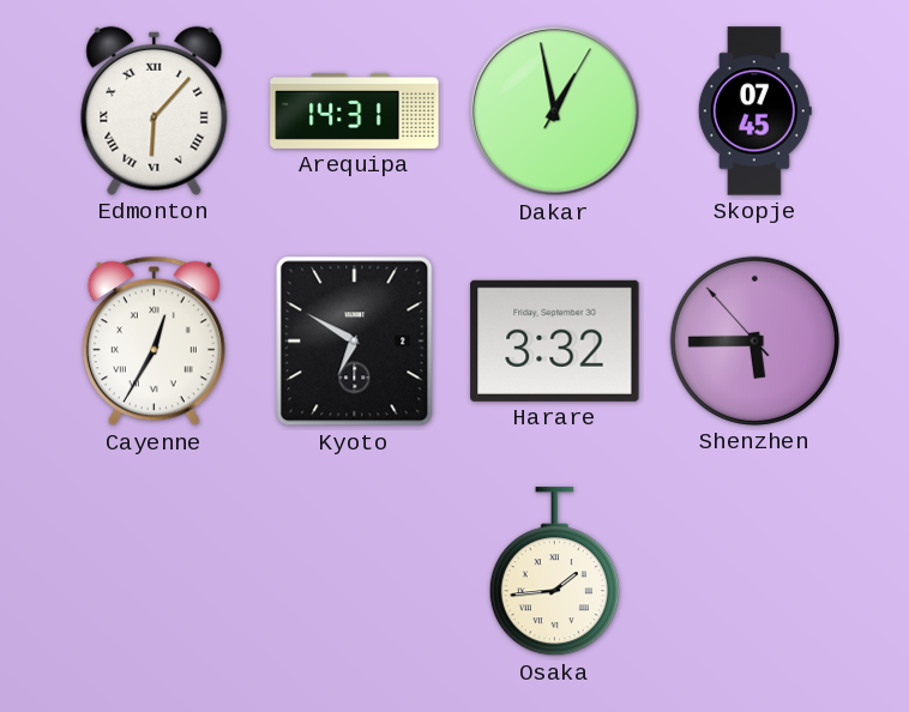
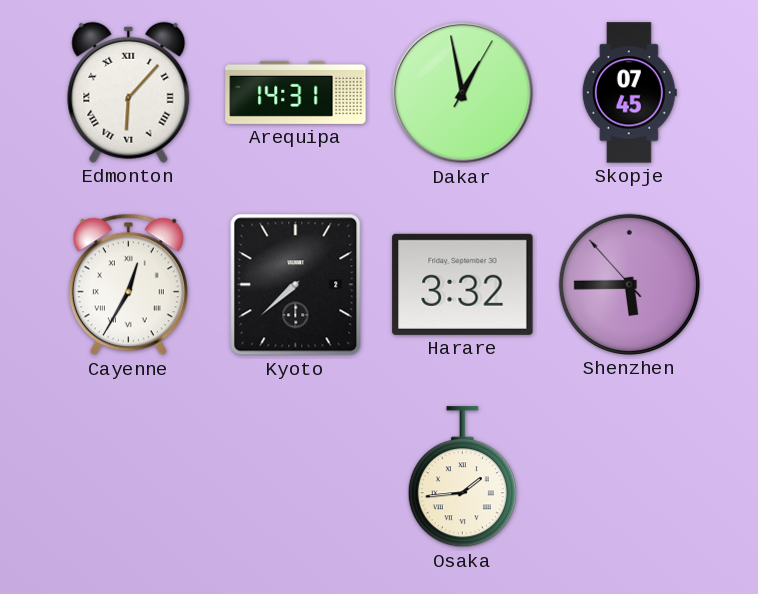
Kyoto: 6:50 -> 7:38
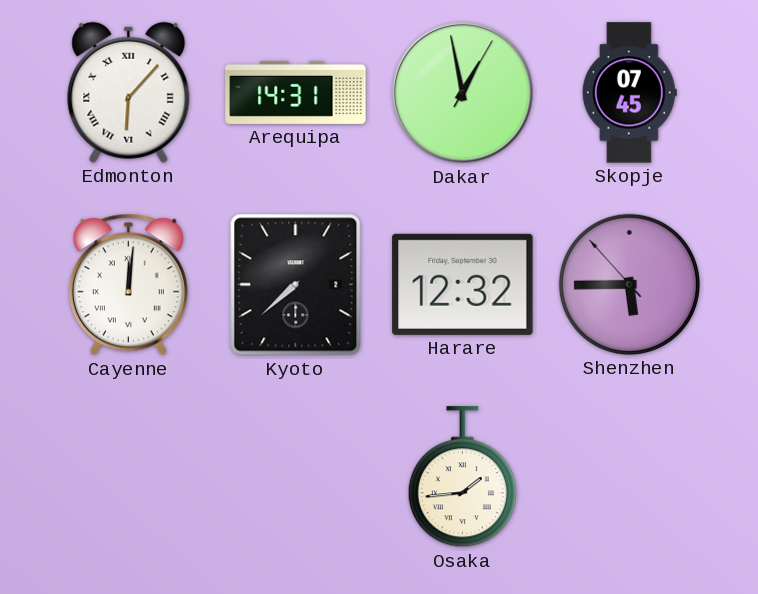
Cayenne: 12:35 -> 12:01
Harare: 3:32 -> 12:32
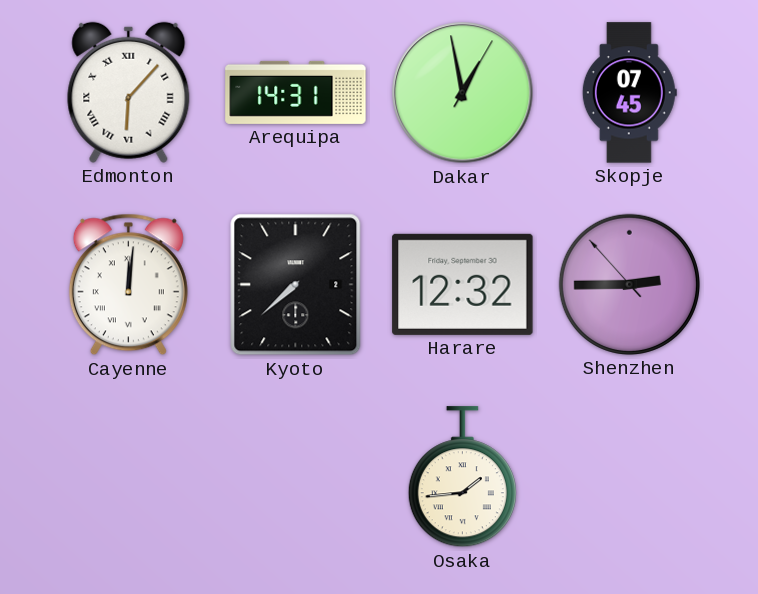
Shenzhen: 5:44 -> 2:44
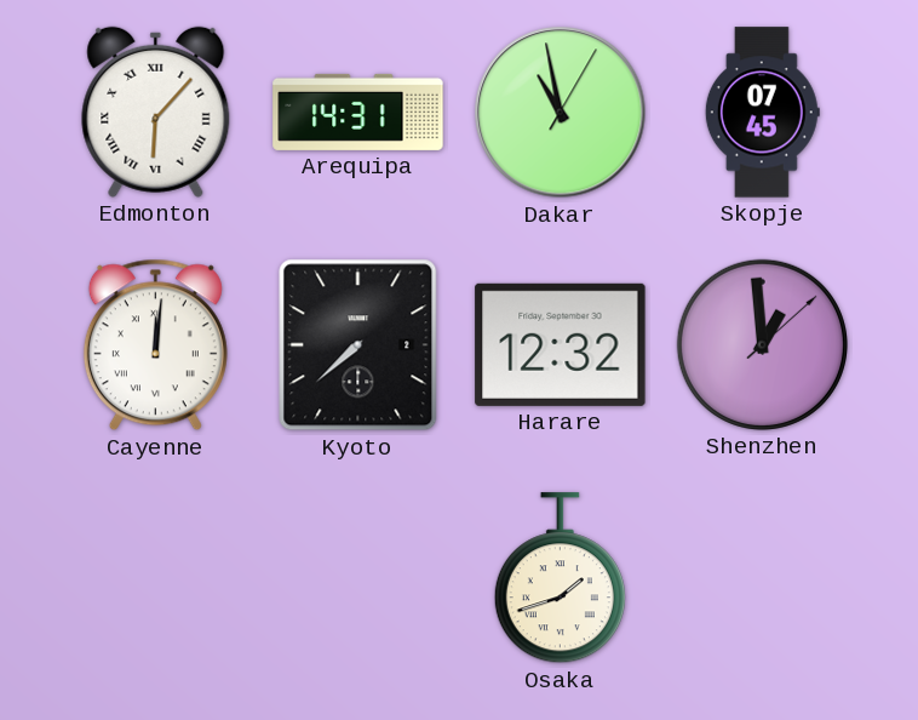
Dakar: 12:58 -> 10:58
Shenzhen: 2:44 -> 12:59
Osaka: 1:44 -> 1:42
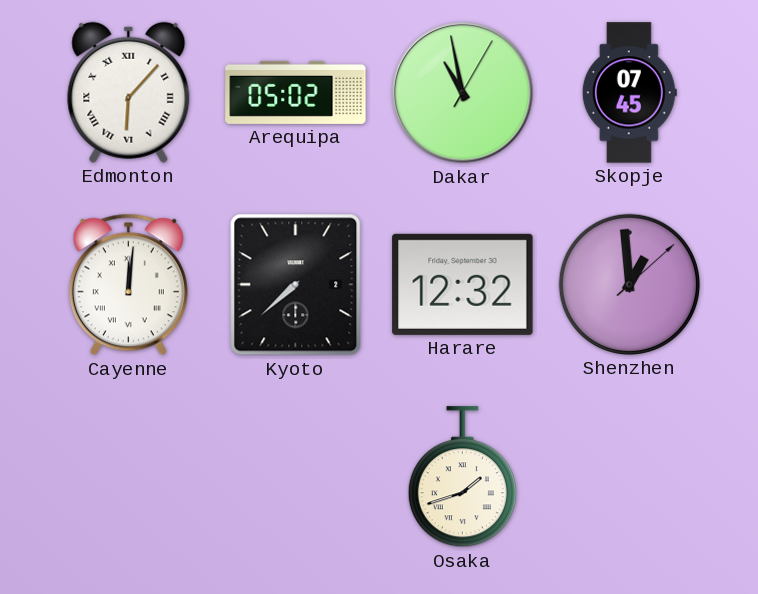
Arequipa: 14:31 -> 05:02
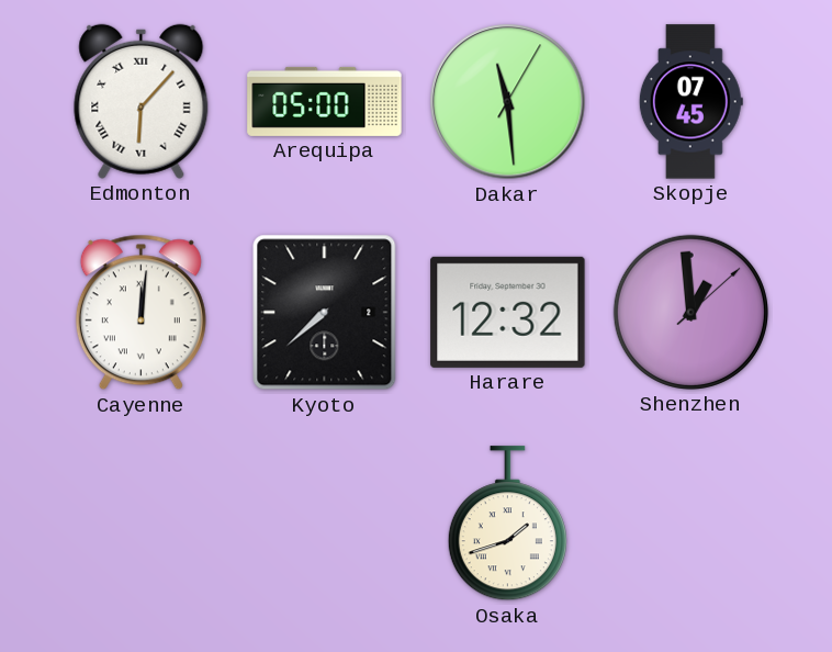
Arequipa: 05:02 -> 05:00
Dakar: 10:58 -> 11:29
